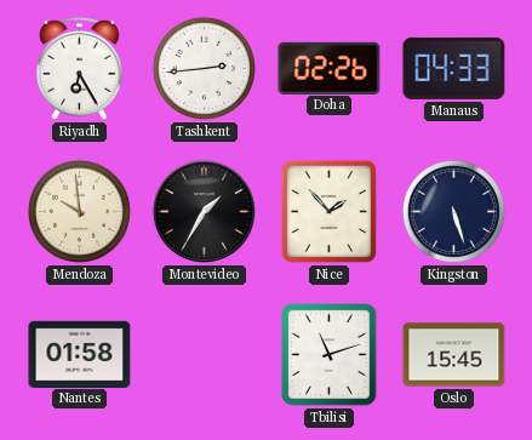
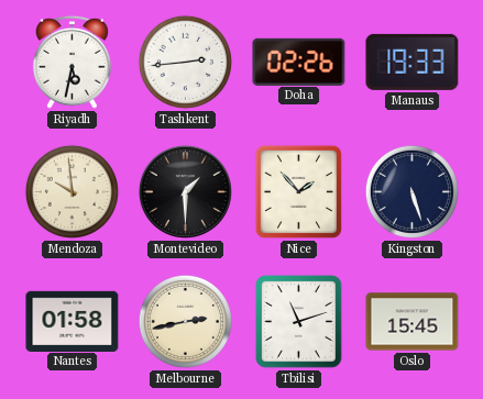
Riyadh: 6:25 -> 5:32
Manaus: 04:33 -> 19:33
Montevideo: 1:35 -> 1:30
Melbourne: none -> 2:43
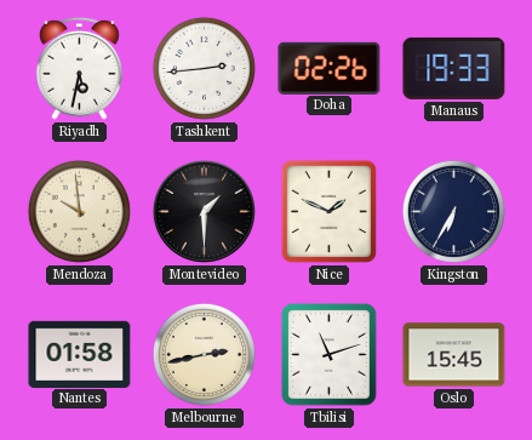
Nice: 1:53 -> 1:49
Kingston: 5:27 -> 6:35
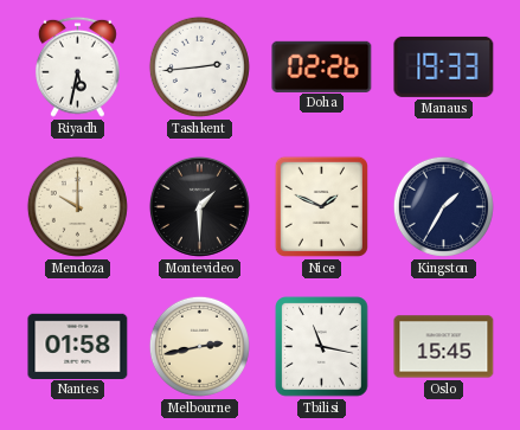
Mendoza: 9:59 -> 10:00
Kingston: 6:35 -> 1:35
Tbilisi: 11:12 -> 11:17
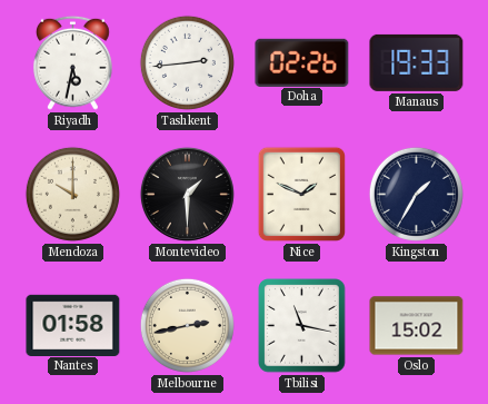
Oslo: 15:45 -> 15:02
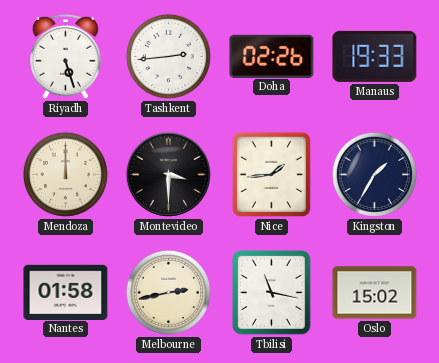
Riyadh: 5:32 -> 5:27
Mendoza: 10:00 -> 12:00
Montevideo: 1:30 -> 3:30
Nice: 1:49 -> 1:44
